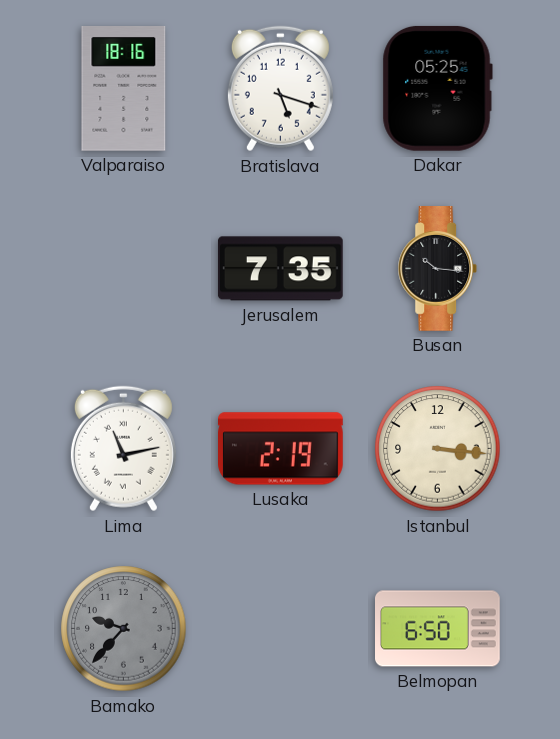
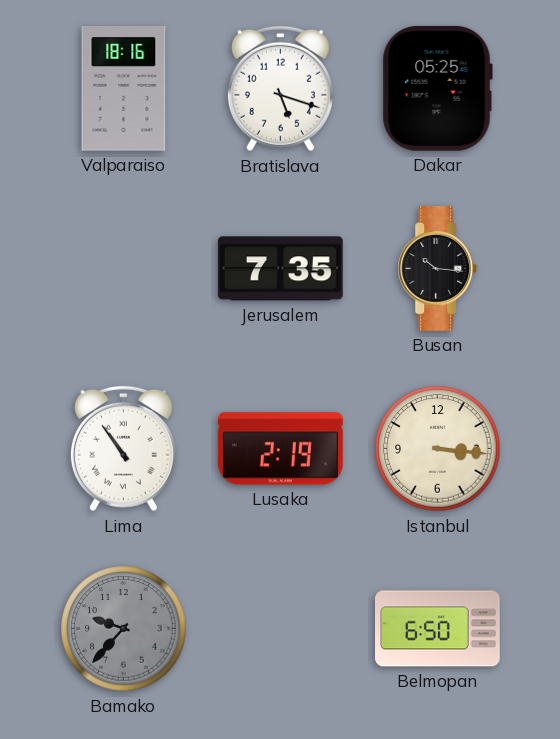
Lima: 11:13 -> 10:54
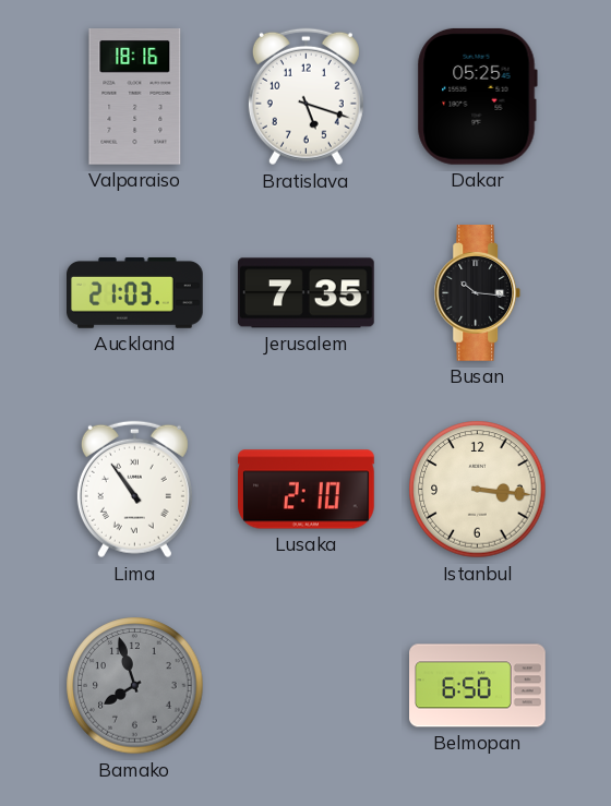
Auckland: none -> 21:03
Lusaka: 2:19 -> 2:10
Bamako: 9:37 -> 7:57
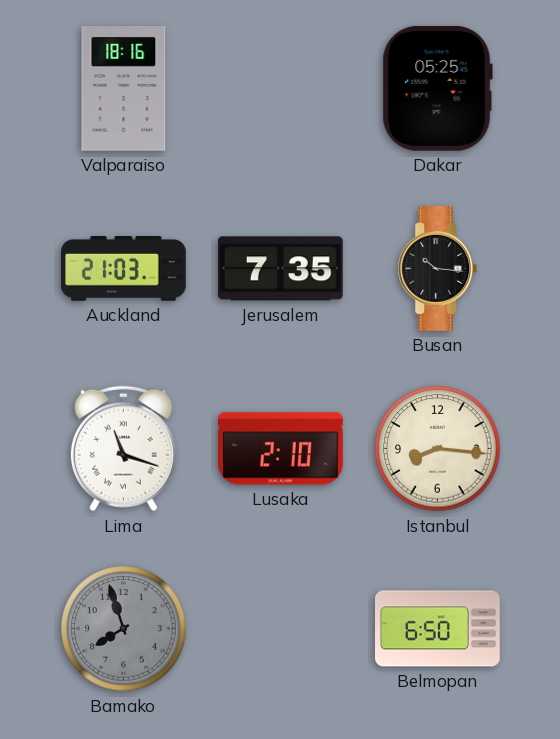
Bratislava: 5:18 -> none
Lima: 10:54 -> 11:18
Istanbul: 3:16 -> 8:16
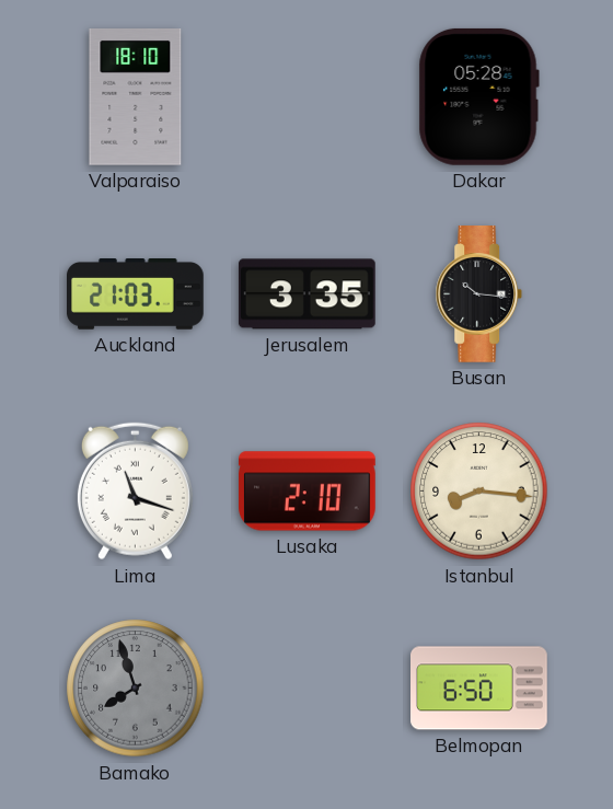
Valparaiso: 18:16 -> 18:10
Dakar: 05:25 -> 05:28
Jerusalem: 7:35 -> 3:35
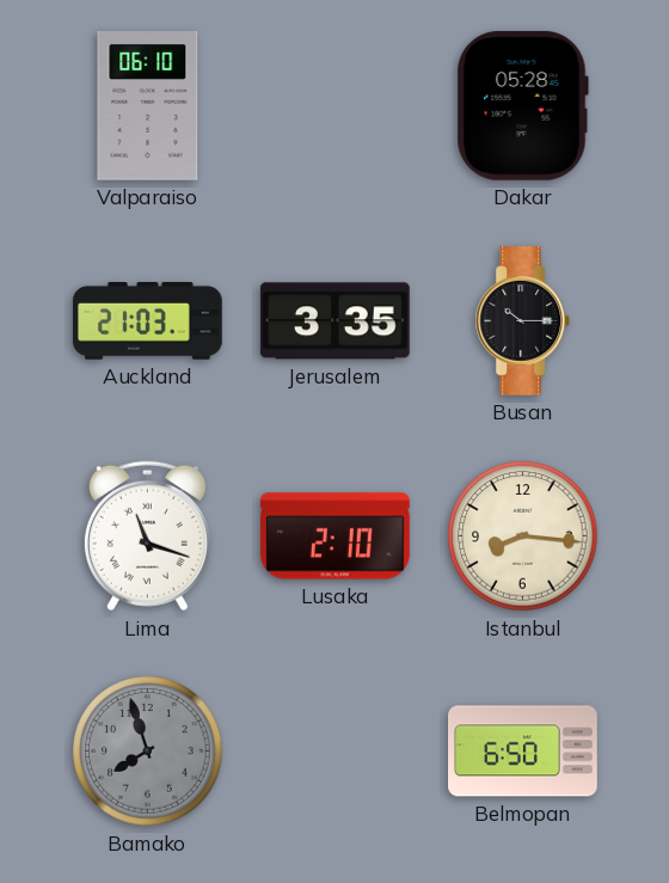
Valparaiso: 18:10 -> 06:10
Busan: 10:16 -> 10:15
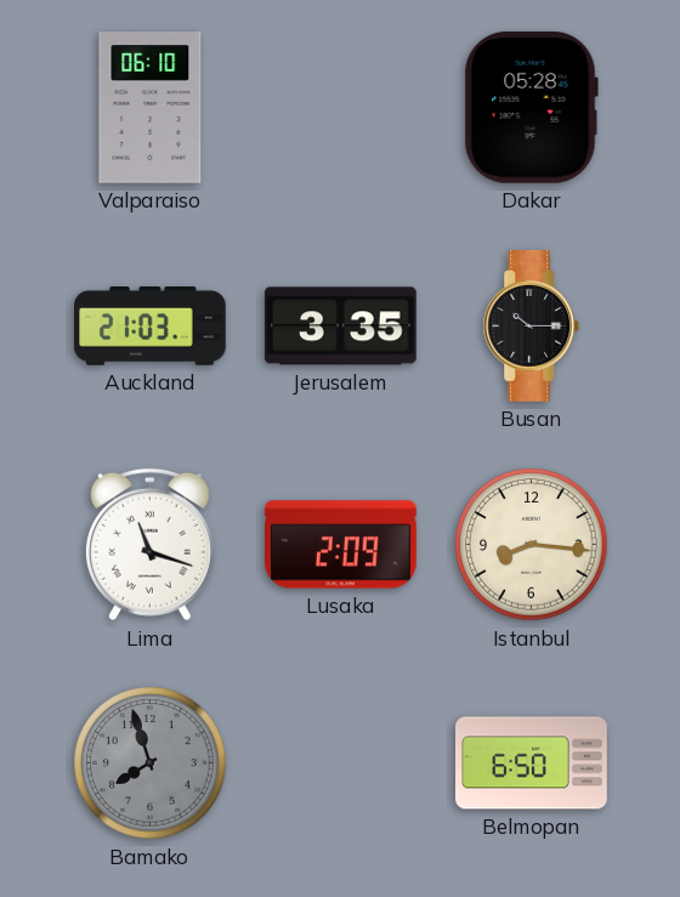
Lusaka: 2:10 -> 2:09
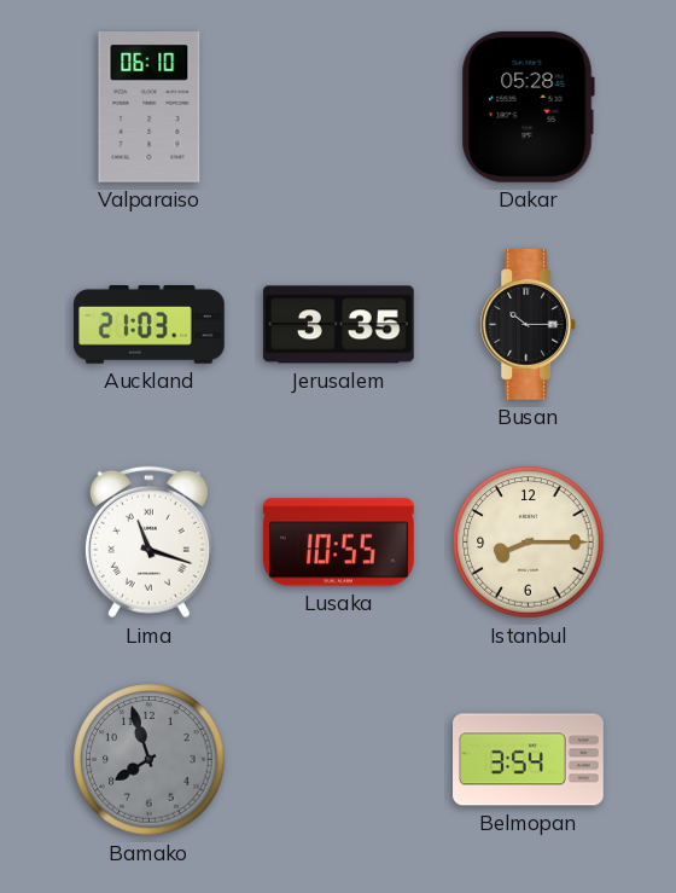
Lusaka: 2:09 -> 10:55
Istanbul: 8:16 -> 8:15
Belmopan: 6:50 -> 3:54
